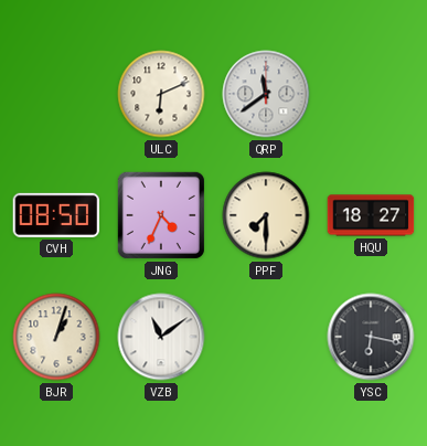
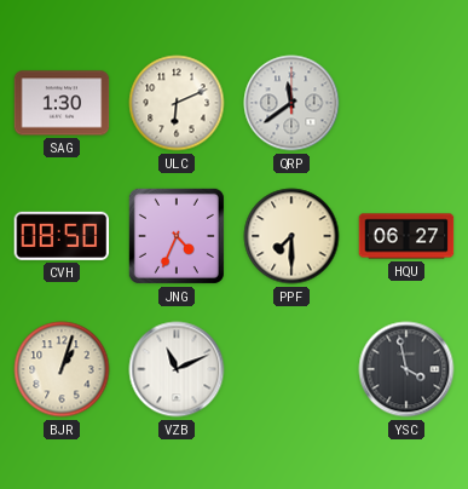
SAG: none -> 1:30
HQU: 18:27 -> 06:27
VZB: 11:09 -> 11:11
YSC: 6:17 -> 3:58
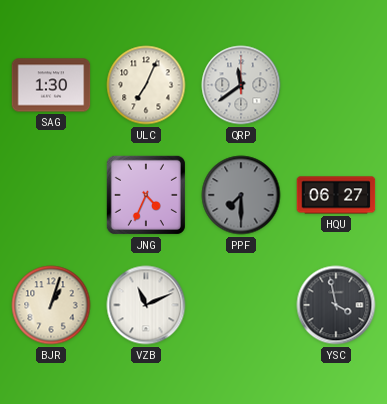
ULC: 6:11 -> 7:04
CVH: 08:50 -> none
PPF dial: cream -> grey
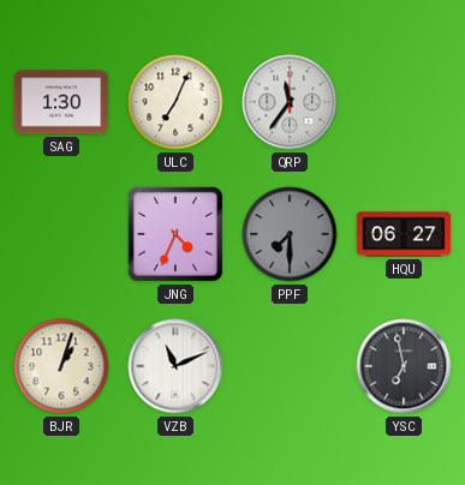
QRP: 11:39 -> 11:36
YSC: 3:58 -> 6:58
